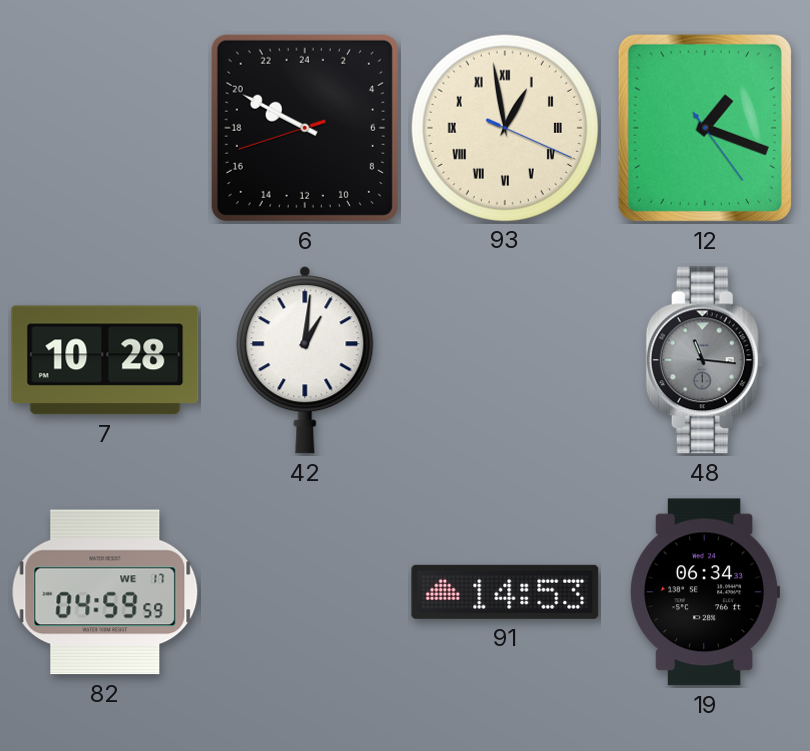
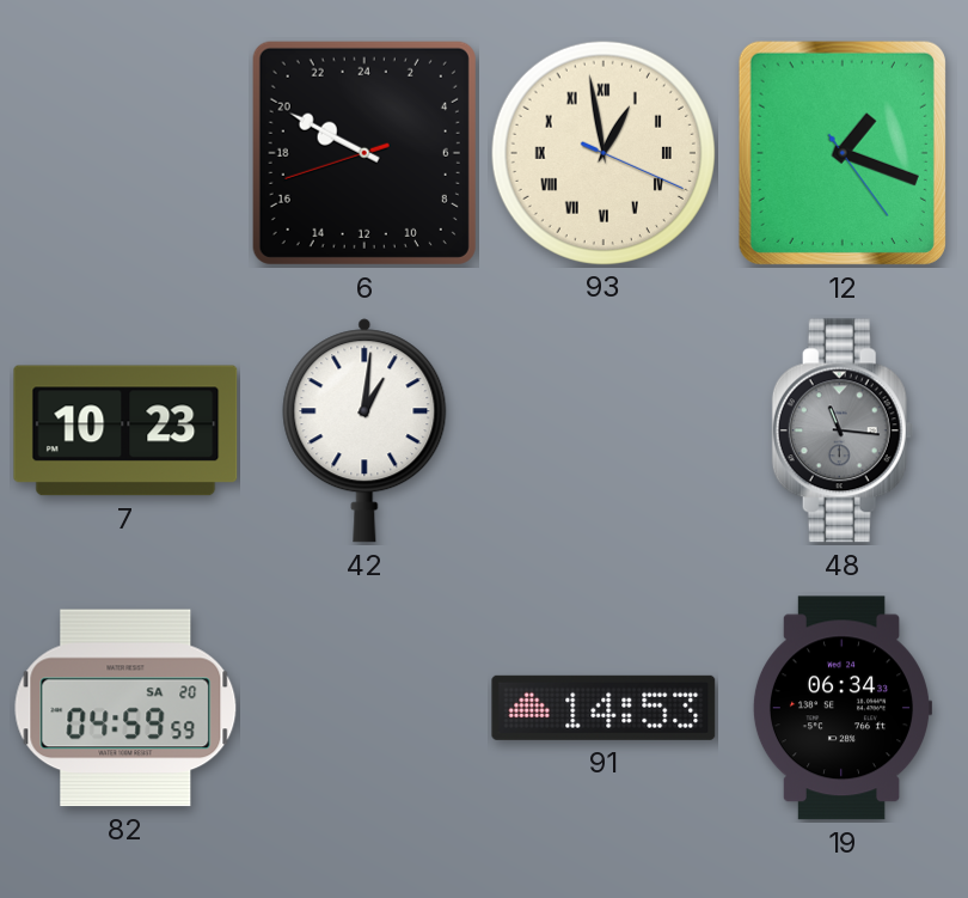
7: 10:28 -> 10:23
82 date: WE 17 -> SA 20
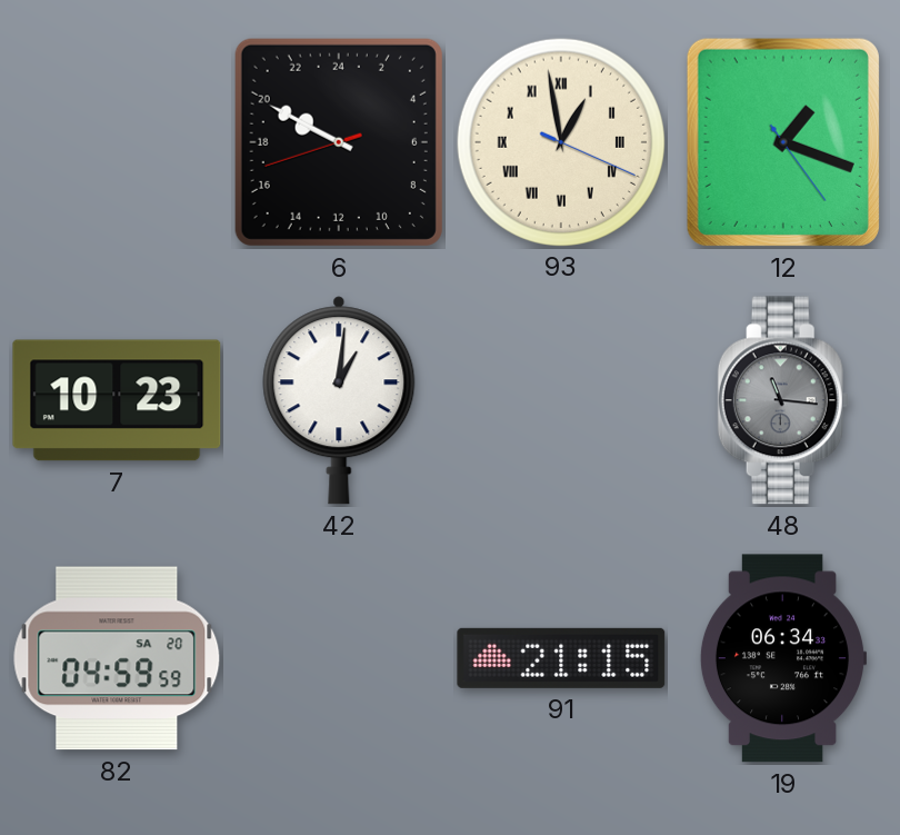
91: 14:53 -> 21:15
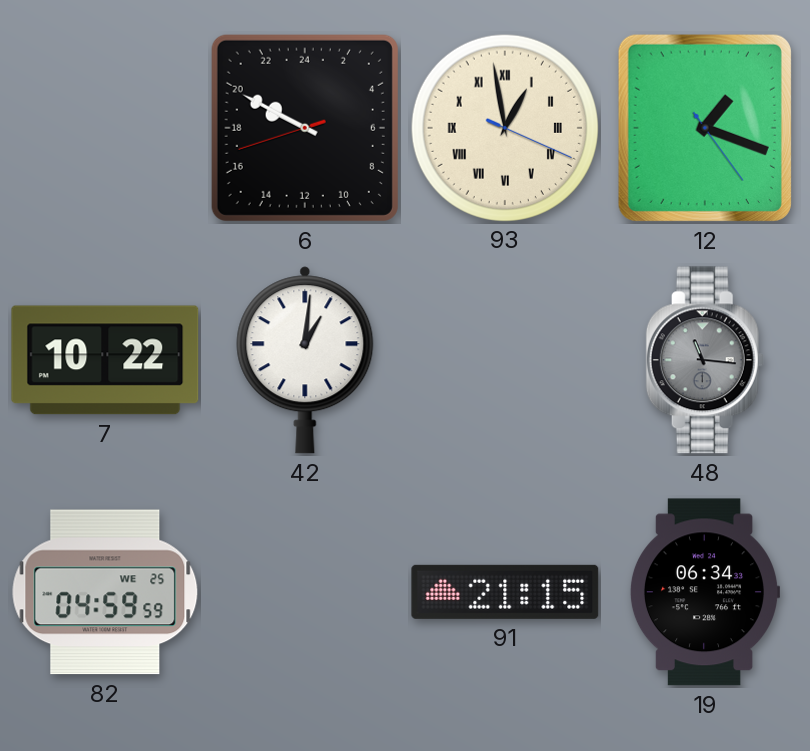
7: 10:23 -> 10:22
82 date: SA 20 -> WE 25
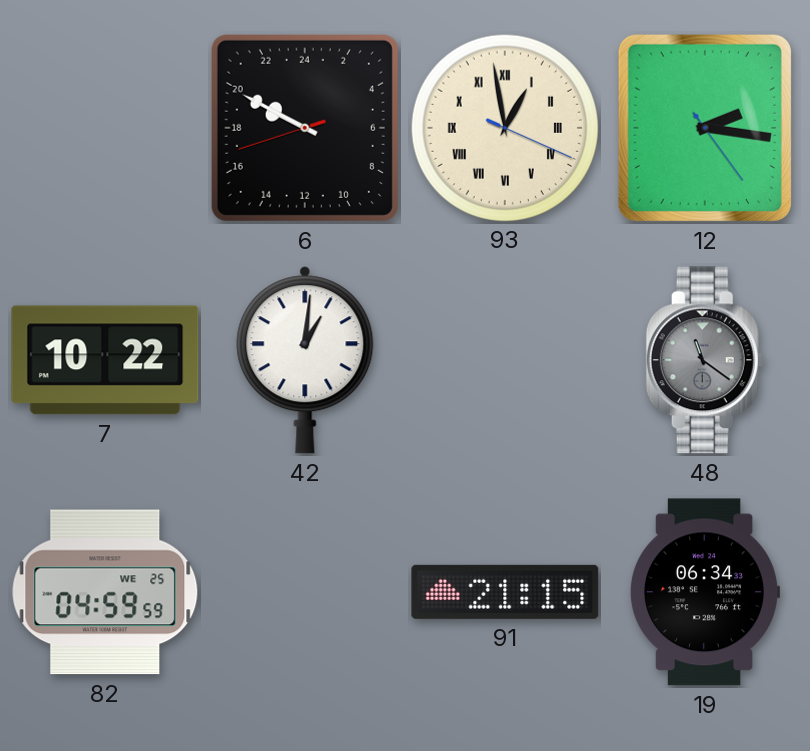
12: 1:18 -> 2:16
48: 11:16 -> 11:21
